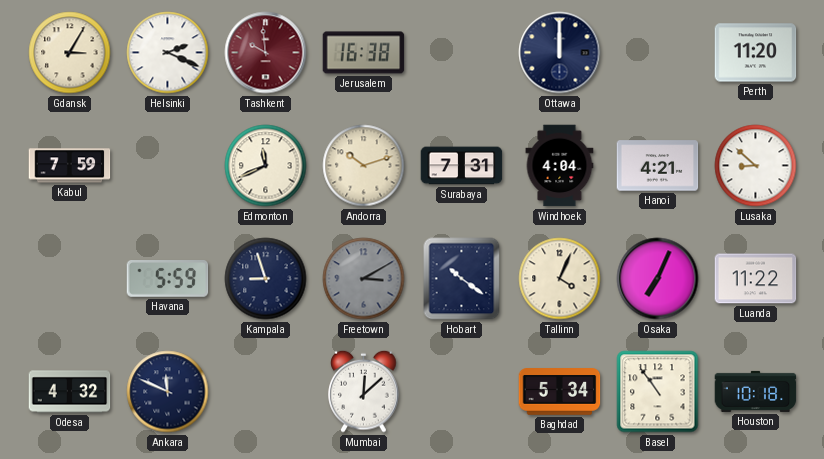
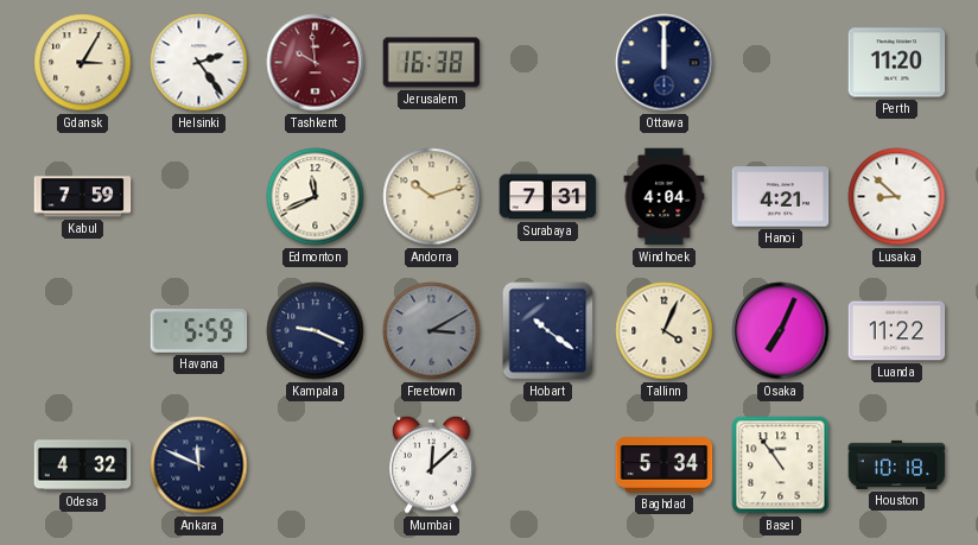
Helsinki: 2:19 -> 2:24
Kampala: 8:57 -> 9:19
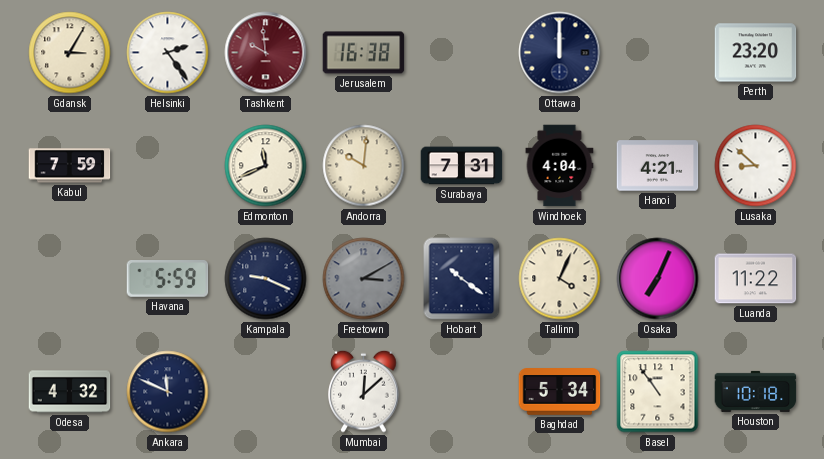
Perth: 11:20 -> 23:20
Andorra: 10:12 -> 10:01
